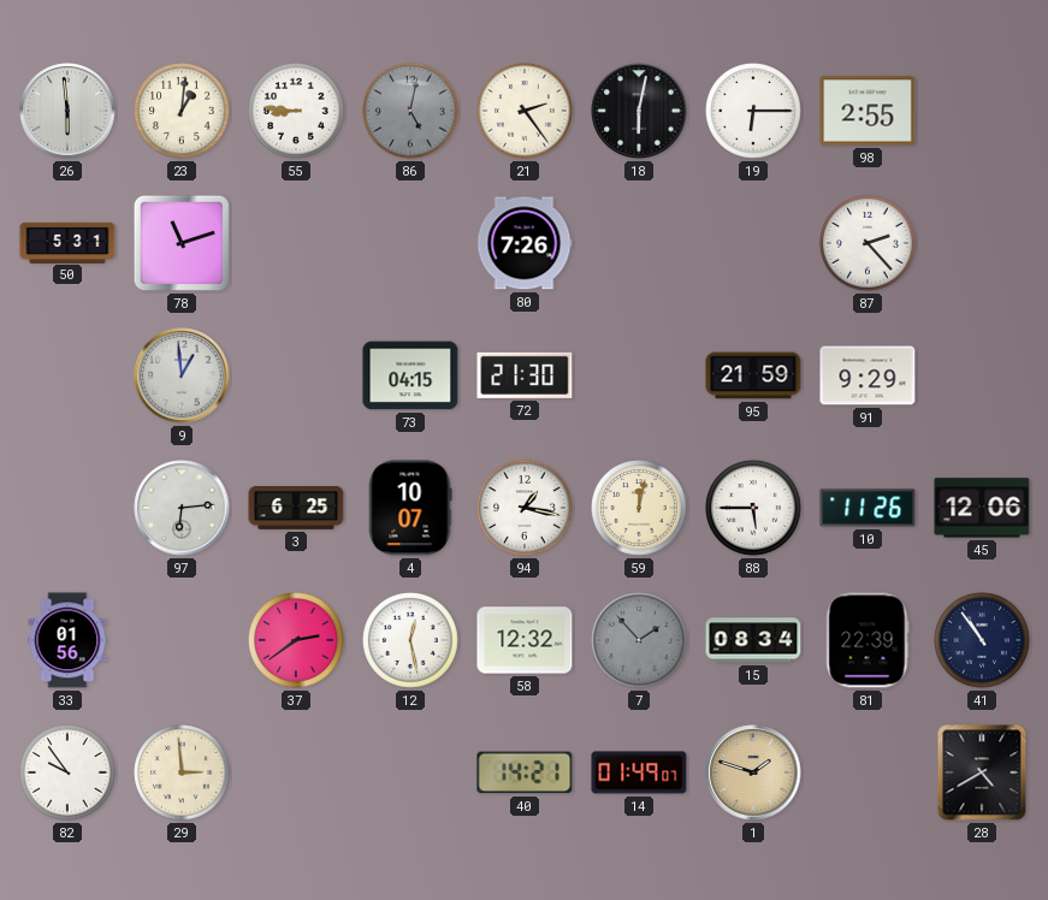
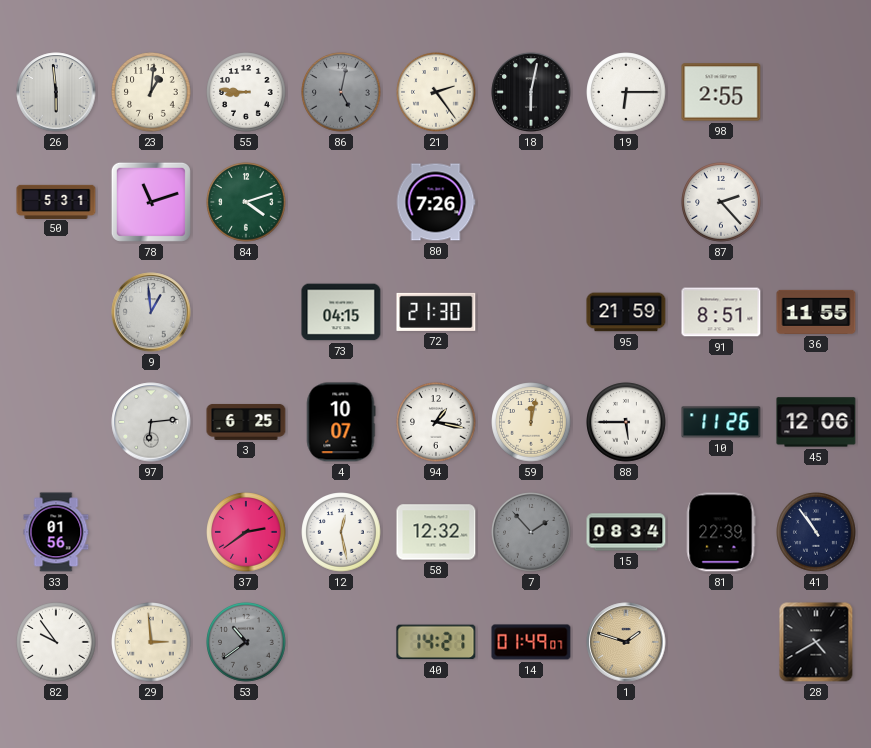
84: none -> 4:12
91: 9:29 -> 8:51
36: none -> 11:55
53: none -> 10:39
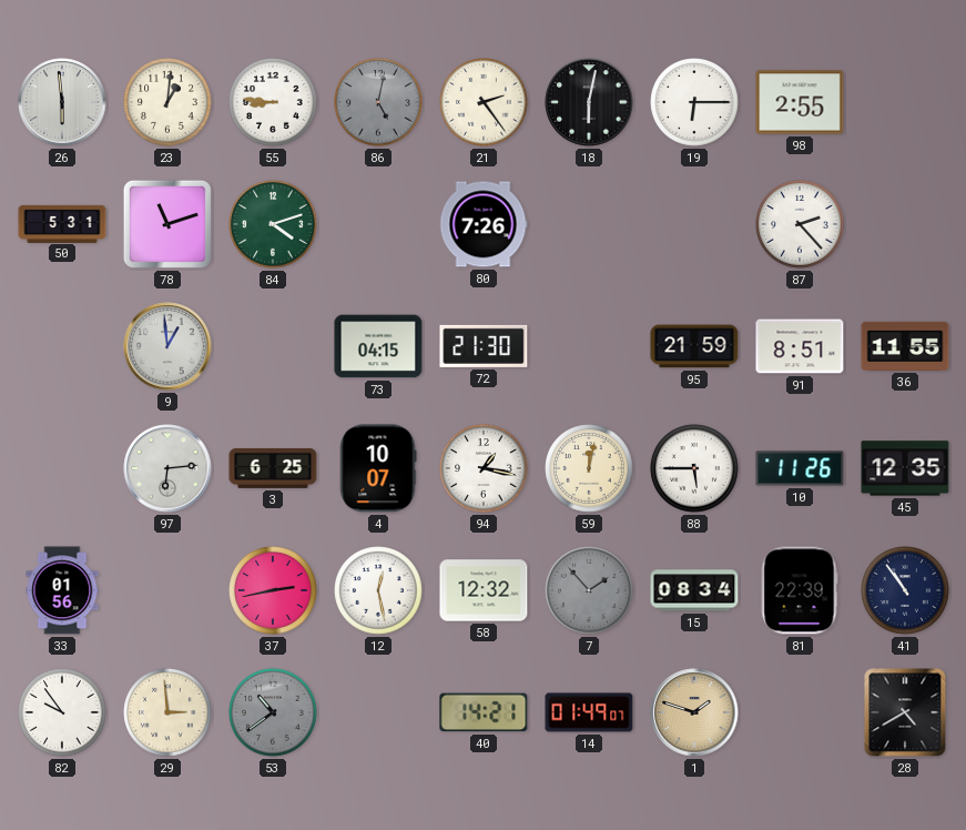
45: 12:06 -> 12:35
37: 2:39 -> 2:43
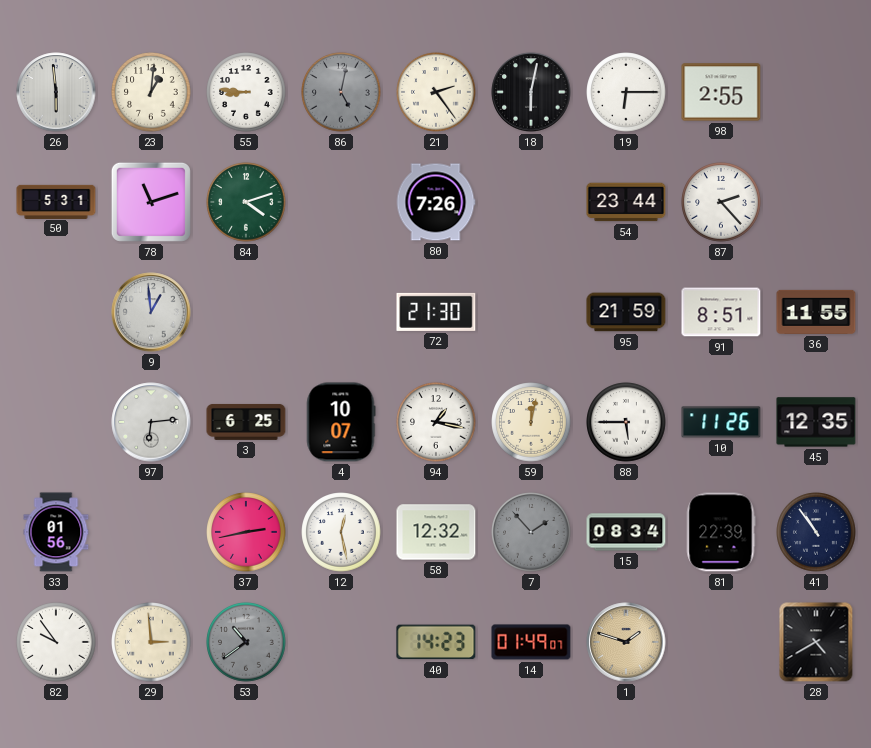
54: none -> 23:44
73: 04:15 -> none
40: 14:21 -> 14:23
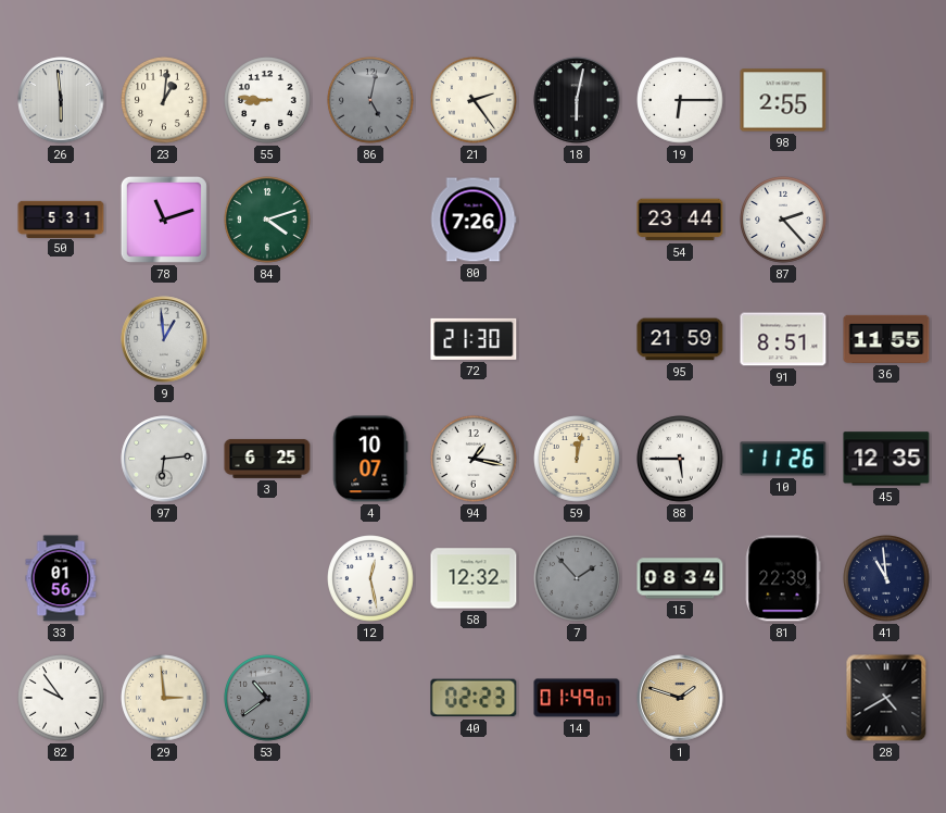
37: 2:43 -> none
41: 10:54 -> 10:59
40: 14:23 -> 02:23
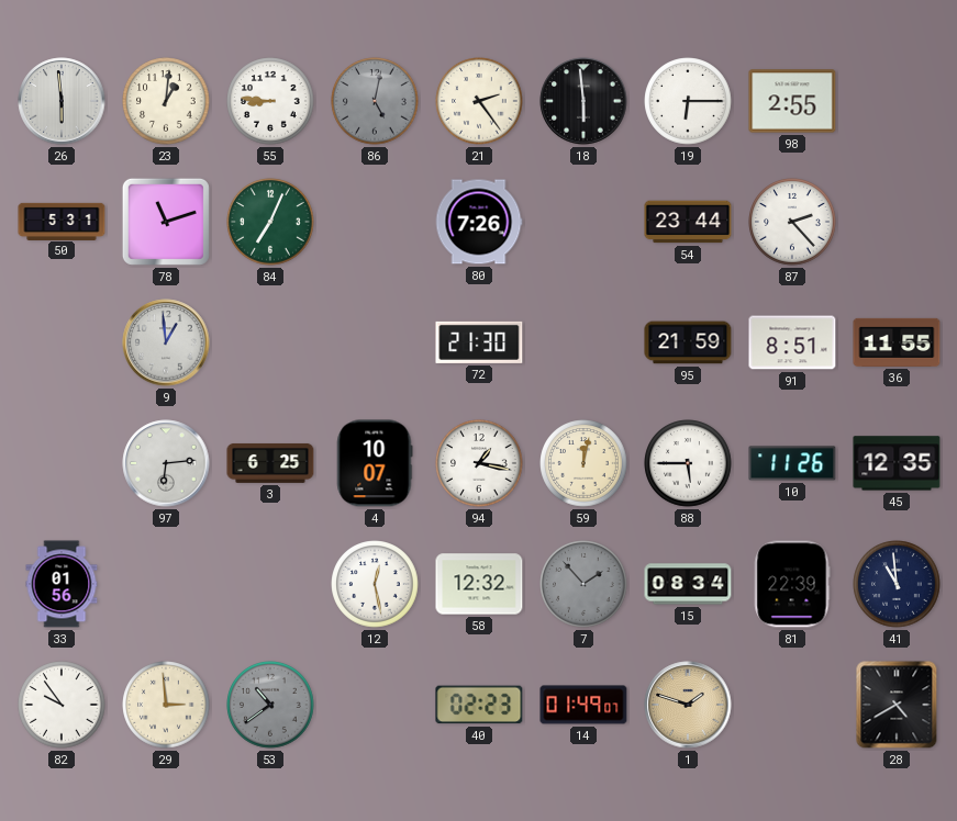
18: 6:02 -> 5:59
84: 4:12 -> 7:04
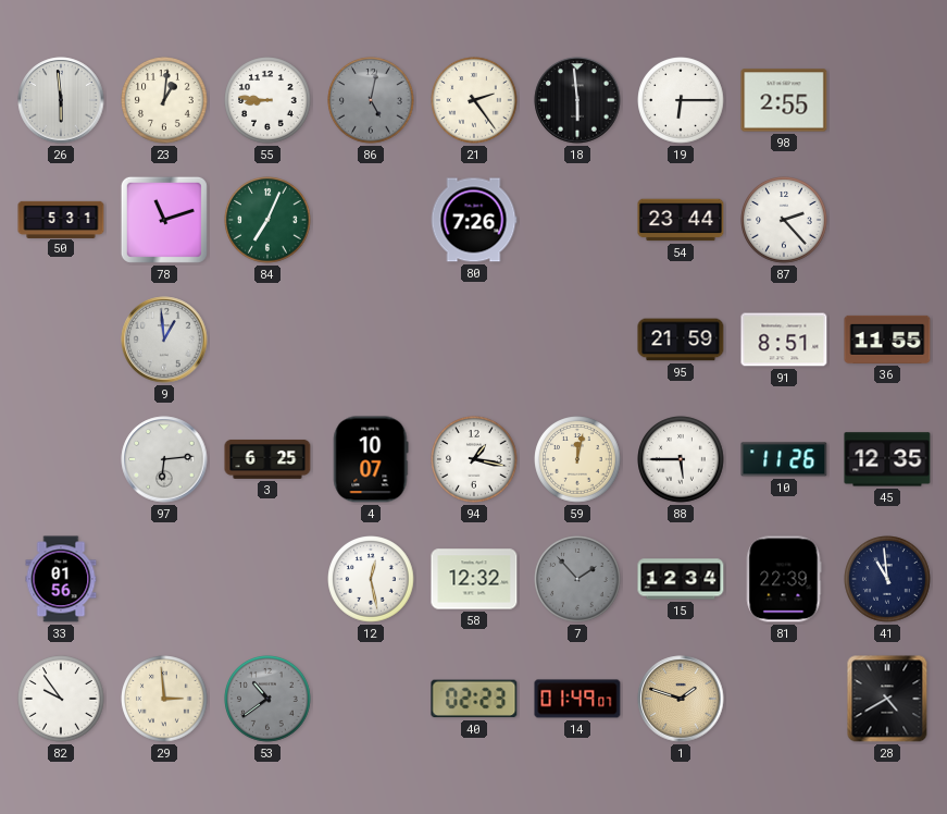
72: 21:30 -> none
15: 08:34 -> 12:34
